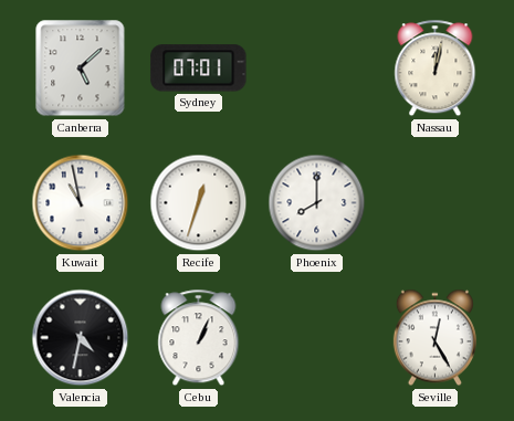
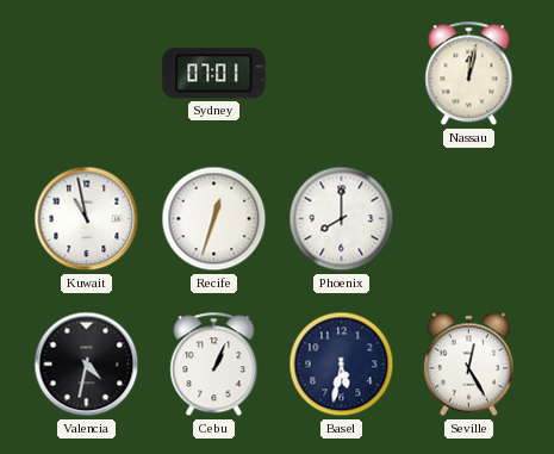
Canberra: 5:08 -> none
Basel: none -> 5:32
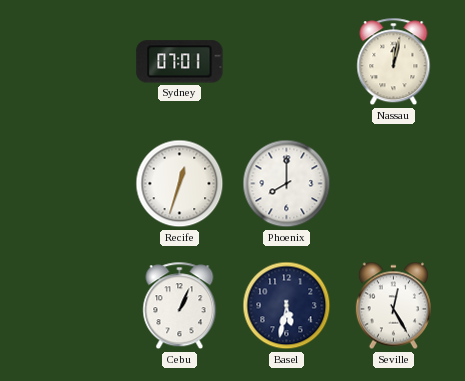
Kuwait: 10:58 -> none
Valencia: 4:32 -> none
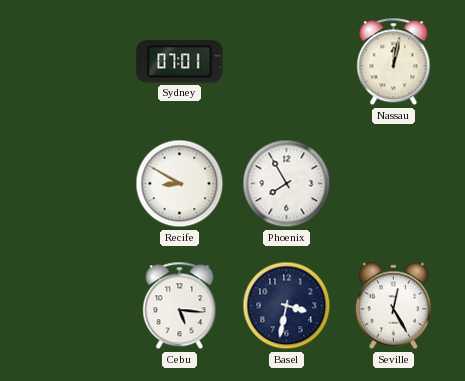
Recife: 12:33 -> 8:50
Phoenix: 8:00 -> 7:55
Cebu: 1:04 -> 5:16
Basel: 5:32 -> 3:32
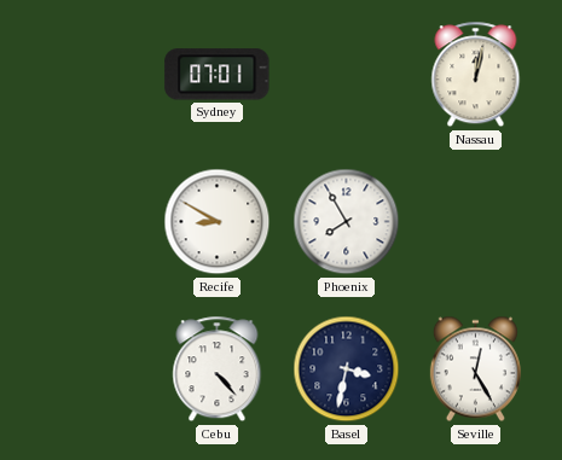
Cebu: 5:16 -> 4:23
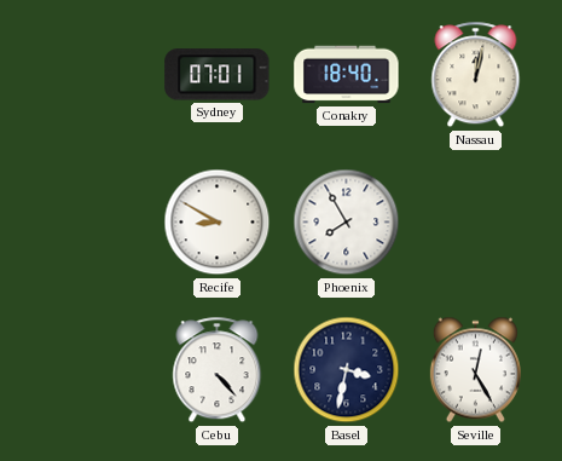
Conakry: none -> 18:40
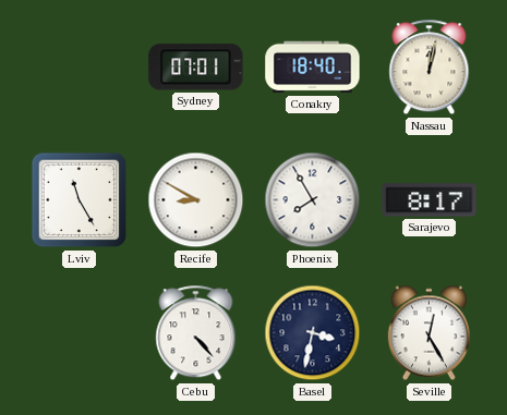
Lviv: none -> 11:25
Sarajevo: none -> 8:17
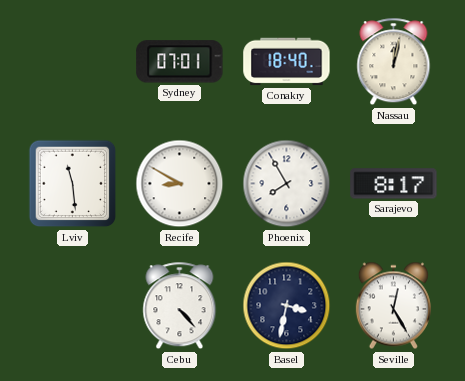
Lviv: 11:25 -> 11:29
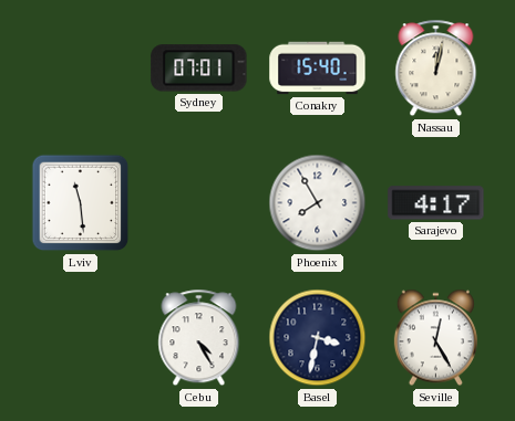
Conakry: 18:40 -> 15:40
Recife: 8:50 -> none
Sarajevo: 8:17 -> 4:17
Cebu: 4:23 -> 4:25
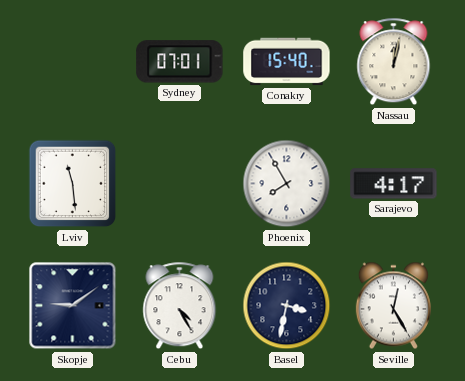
Skopje: none -> 9:09
